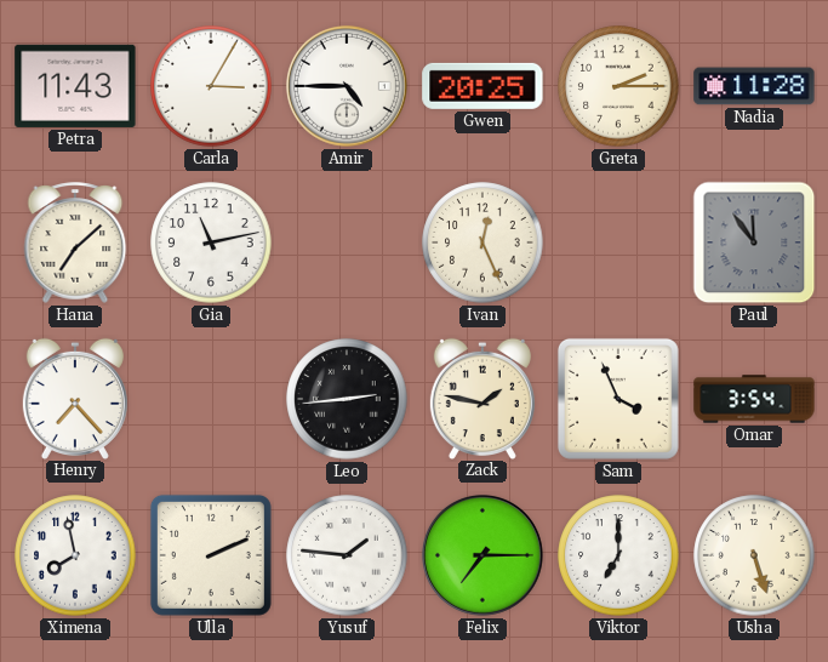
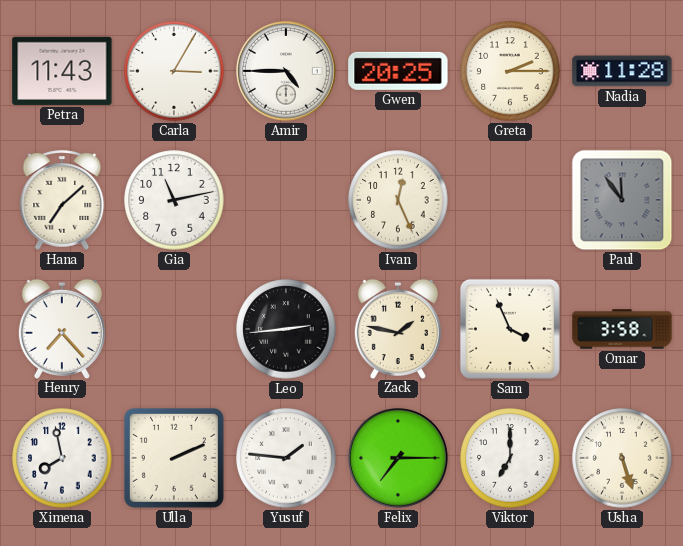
Omar: 3:54 -> 3:58
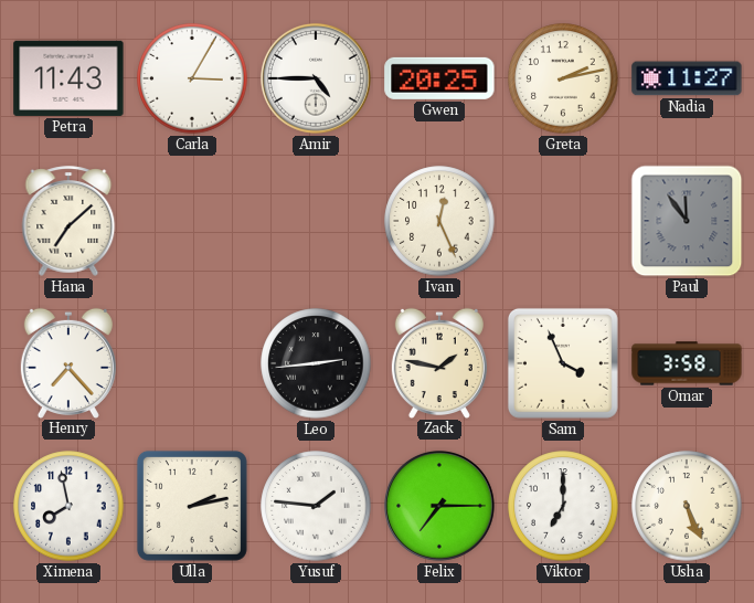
Greta: 2:15 -> 2:13
Nadia: 11:28 -> 11:27
Gia: 11:13 -> none
Ulla: 2:11 -> 2:13
Usha: 5:27 -> 5:26
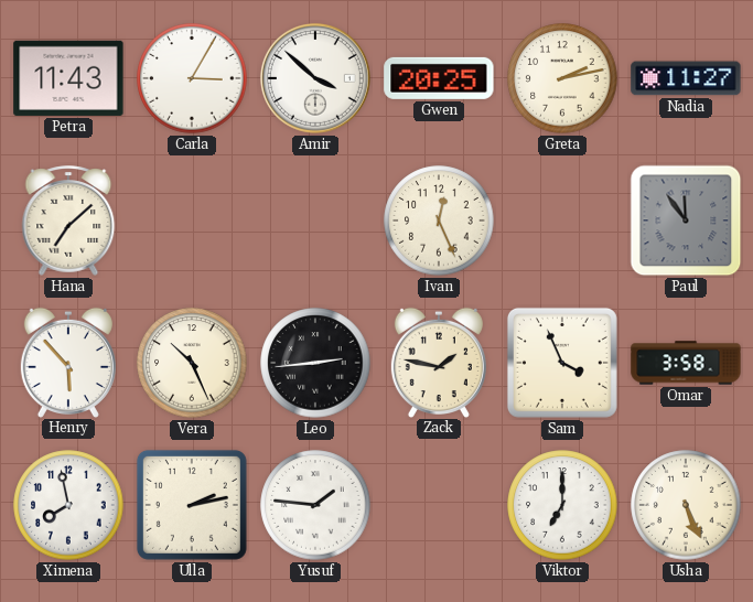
Amir: 4:45 -> 3:52
Henry: 7:23 -> 5:53
Vera: none -> 10:26
Felix: 7:15 -> none
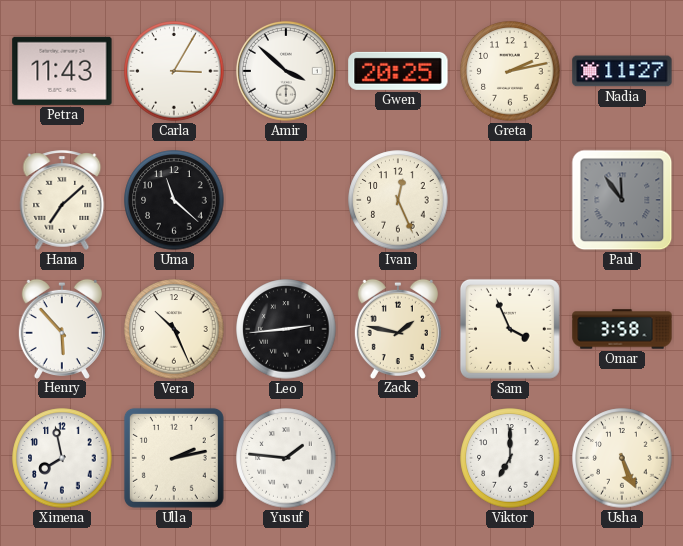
Uma: none -> 11:22
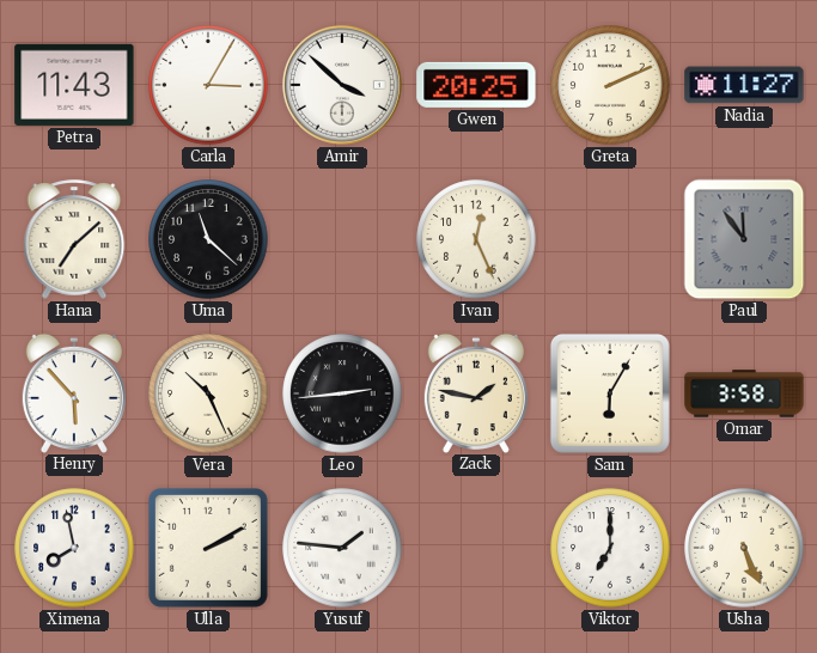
Greta: 2:13 -> 2:11
Sam: 3:56 -> 6:05
Ulla: 2:13 -> 2:10
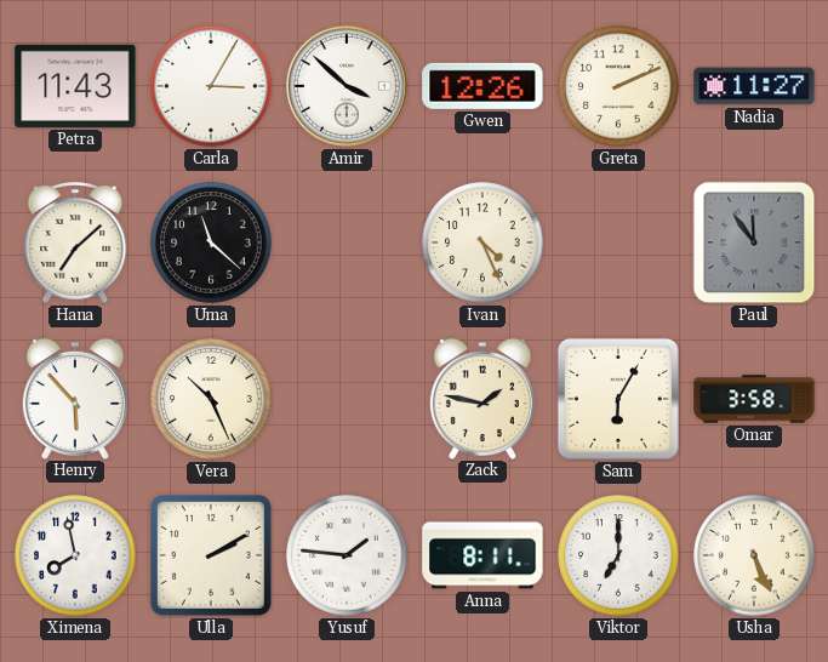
Gwen: 20:25 -> 12:26
Ivan: 12:26 -> 4:26
Leo: 2:44 -> none
Anna: none -> 8:11
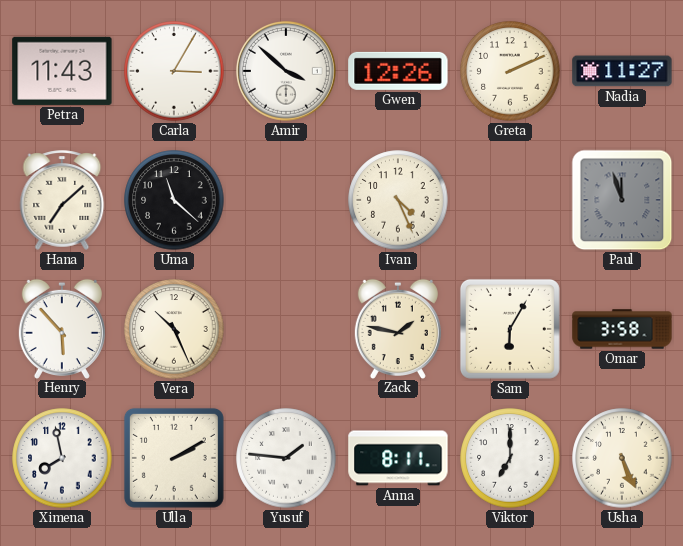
Paul: 11:54 -> 11:57
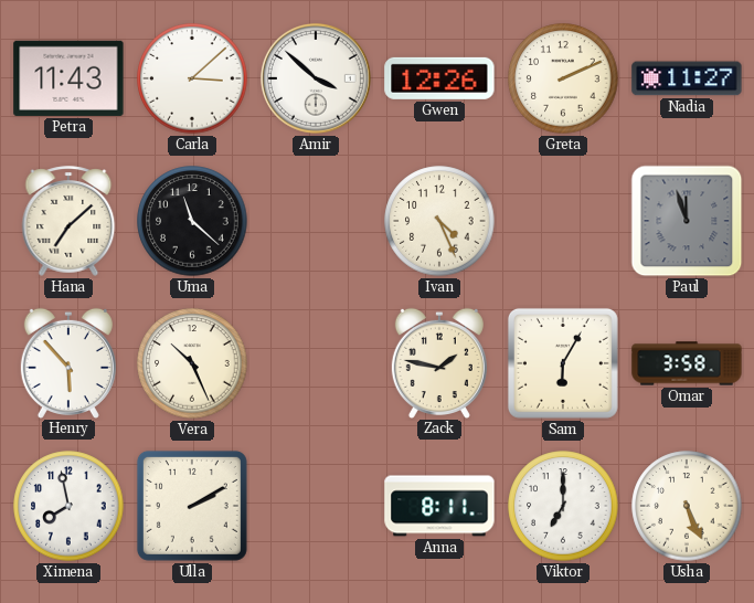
Carla: 3:05 -> 3:08
Yusuf: 1:46 -> none
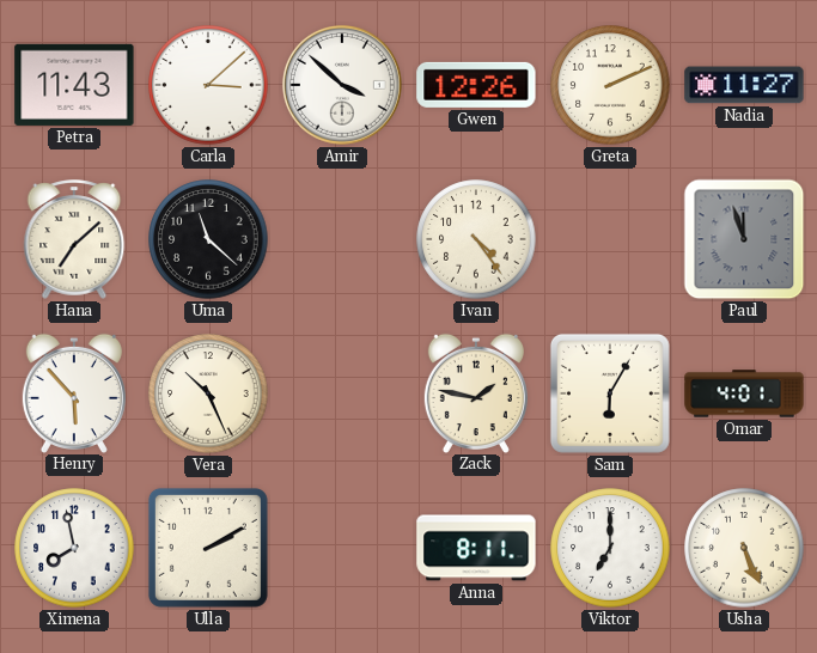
Ivan: 4:26 -> 4:24
Omar: 3:58 -> 4:01
